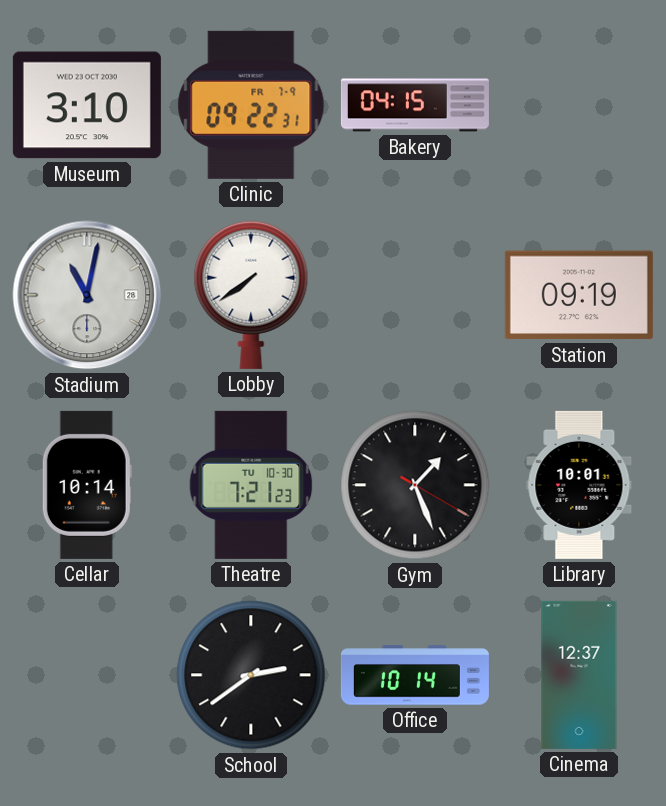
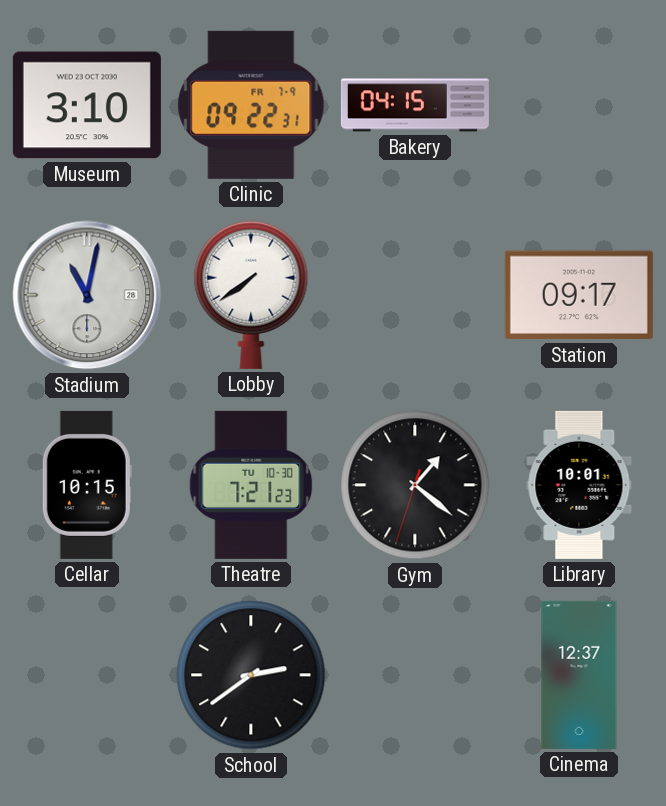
Station: 09:19 -> 09:17
Cellar: 10:14 -> 10:15
Gym: 1:26 -> 1:21
Office: 10:14 -> none
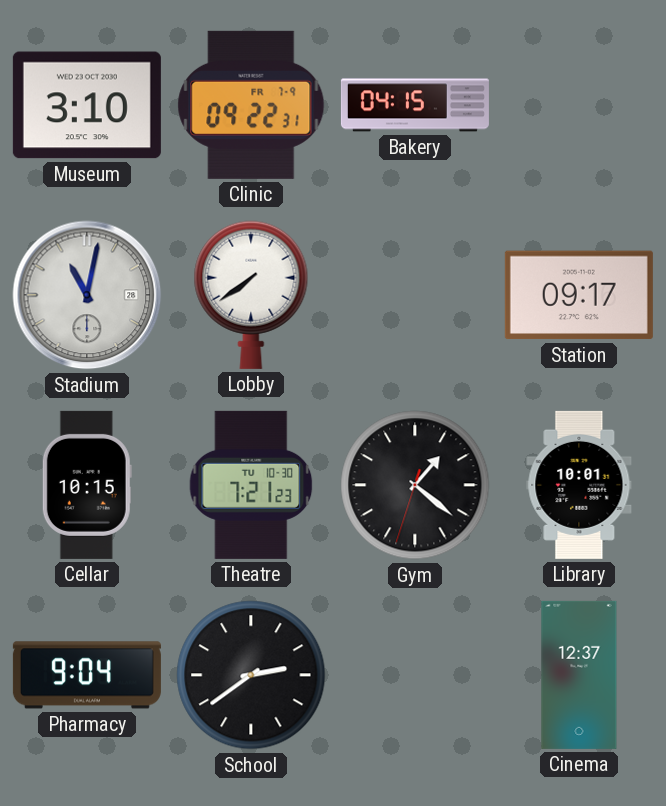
Pharmacy: none -> 9:04
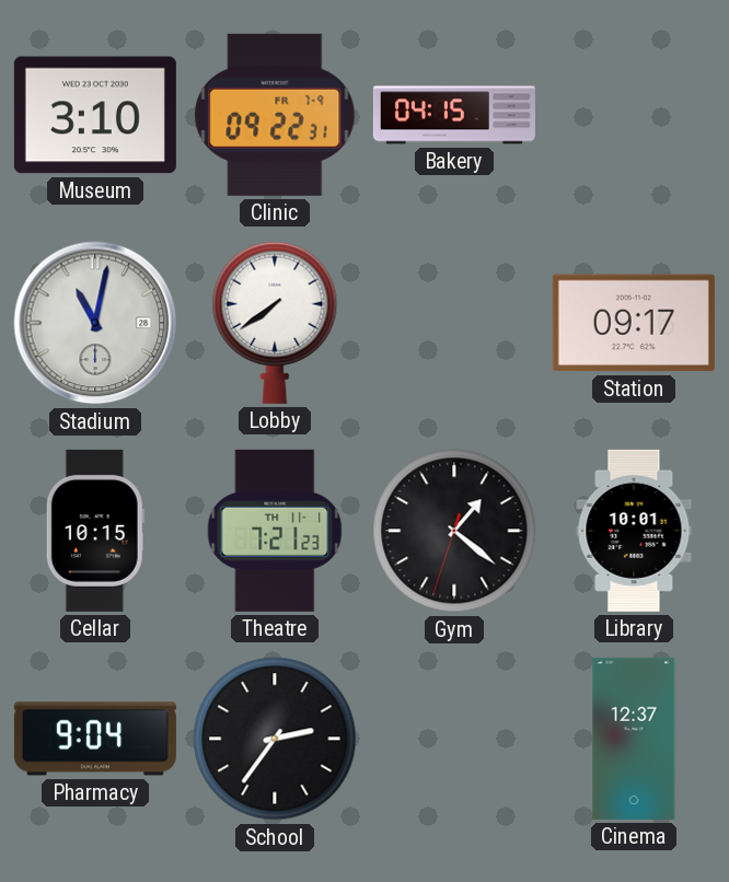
Theatre date: TU 10-30 -> TH 11-1
School: 2:39 -> 2:36
